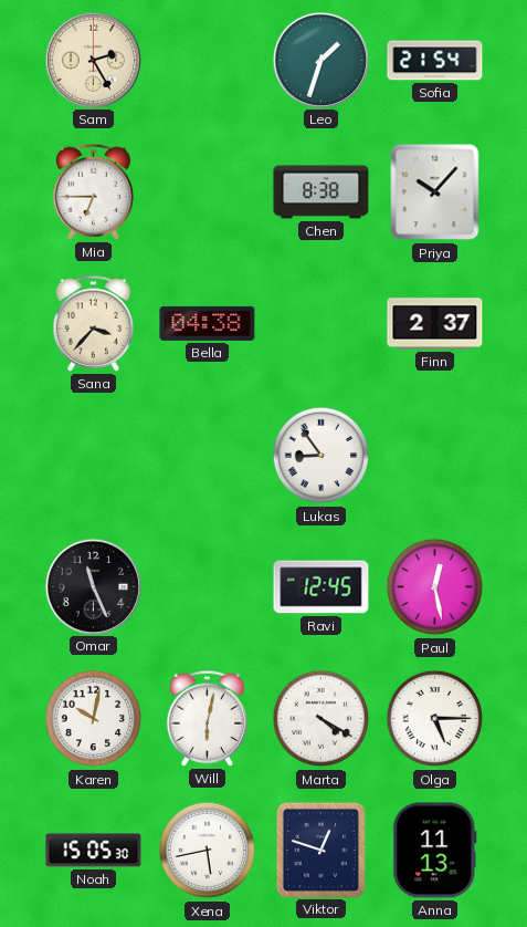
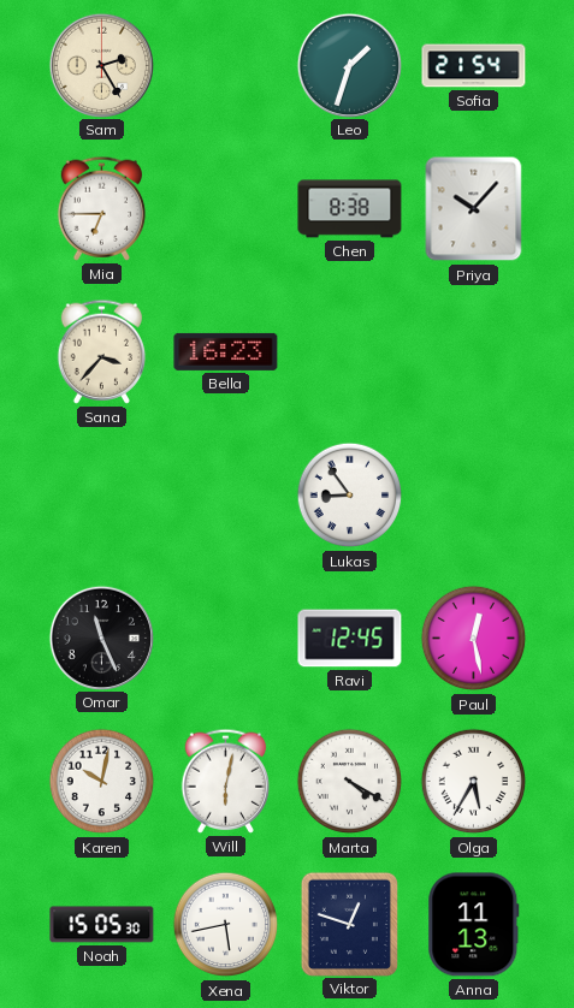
Bella: 04:38 -> 16:23
Finn: 2:37 -> none
Olga: 5:15 -> 5:35
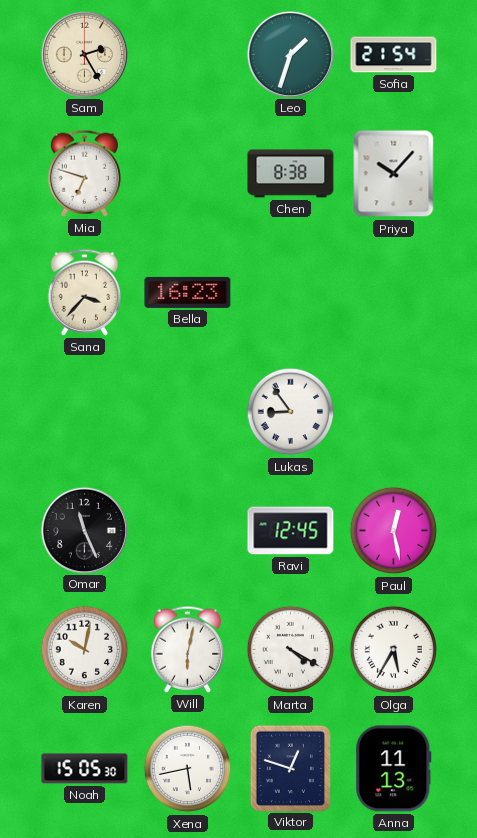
Mia: 6:45 -> 6:48
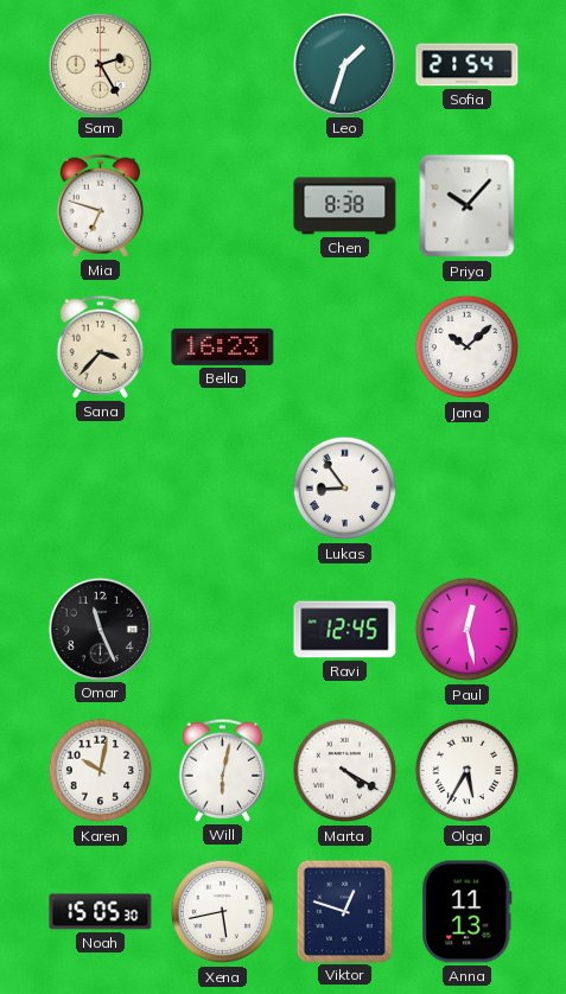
Jana: none -> 10:08
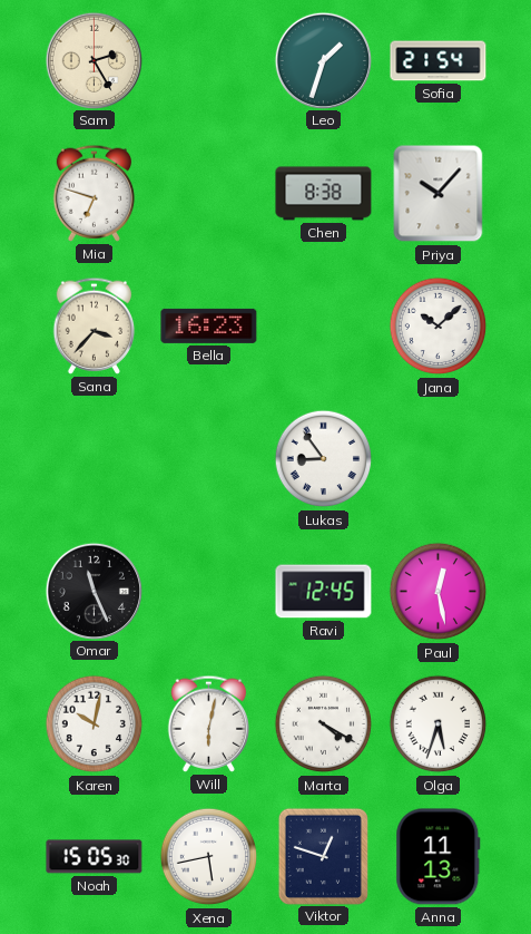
Olga: 5:35 -> 5:33
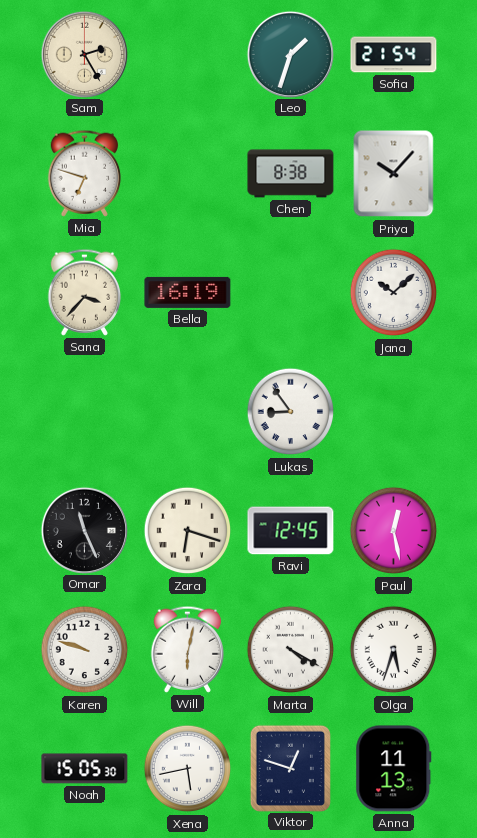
Bella: 16:23 -> 16:19
Zara: none -> 6:18
Karen: 10:02 -> 9:48
